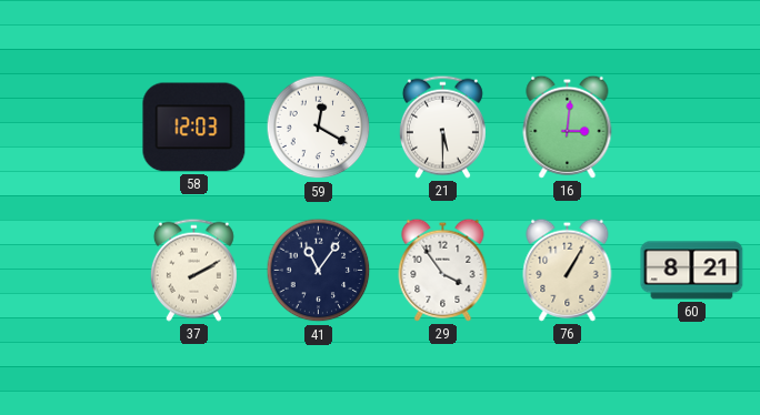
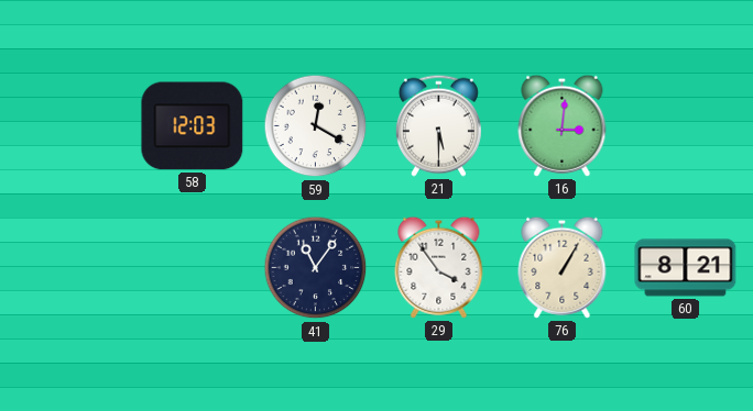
37: 2:10 -> none
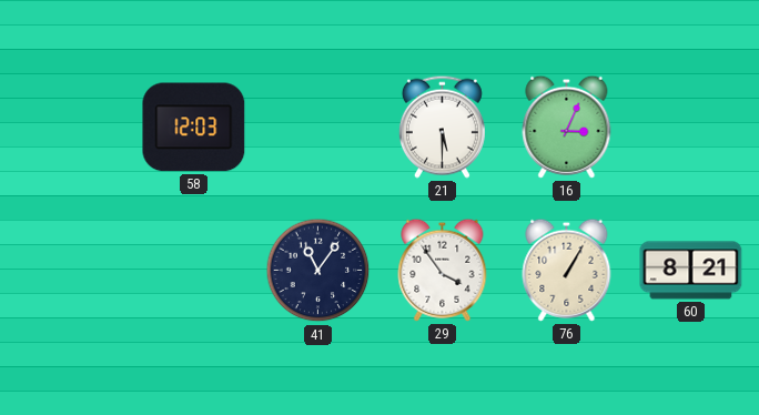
59: 12:20 -> none
16: 3:01 -> 3:04
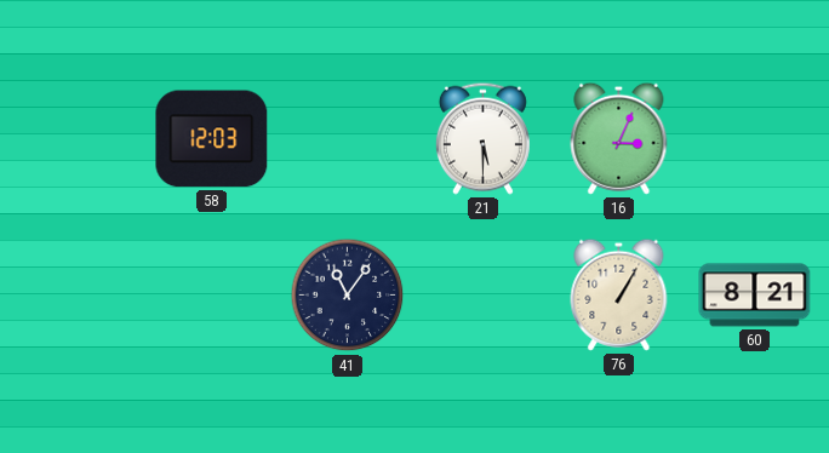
29: 3:54 -> none
